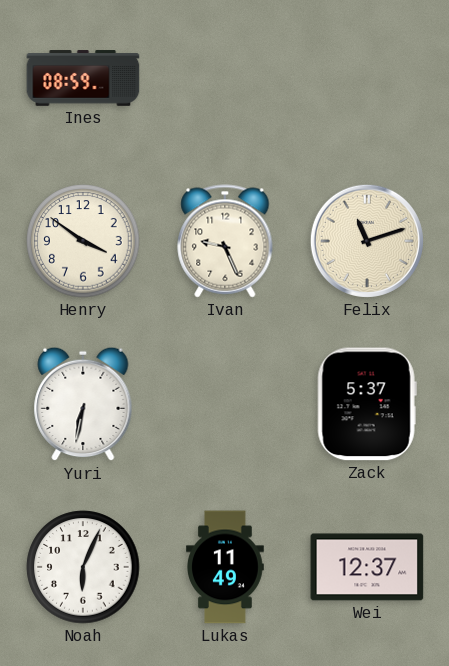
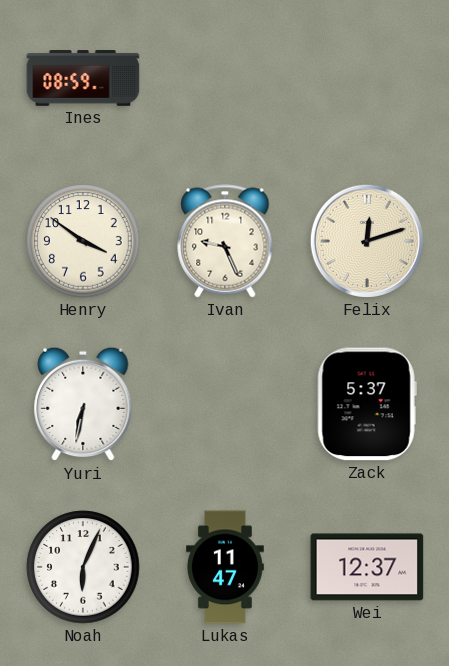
Felix: 11:12 -> 12:12
Lukas: 11:49 -> 11:47
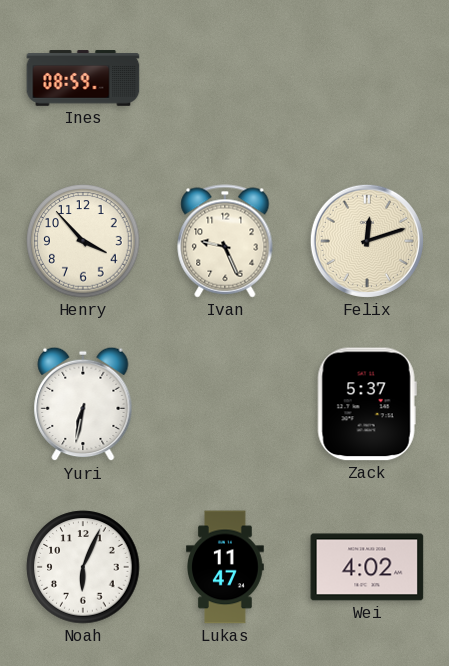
Henry: 3:51 -> 3:53
Wei: 12:37 -> 4:02
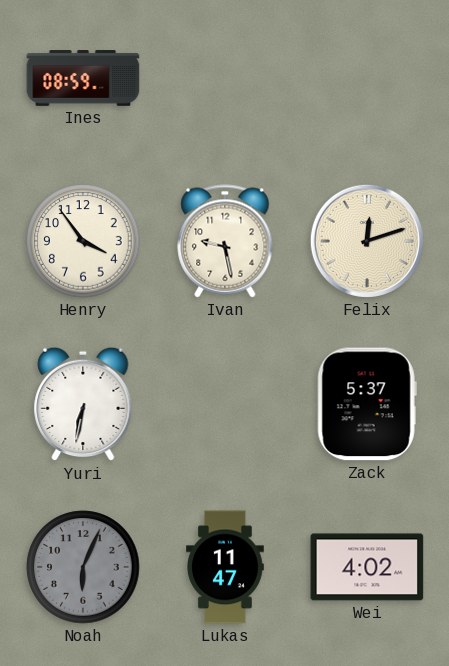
Henry: 3:53 -> 3:54
Ivan: 9:26 -> 9:28
Noah dial: white -> grey
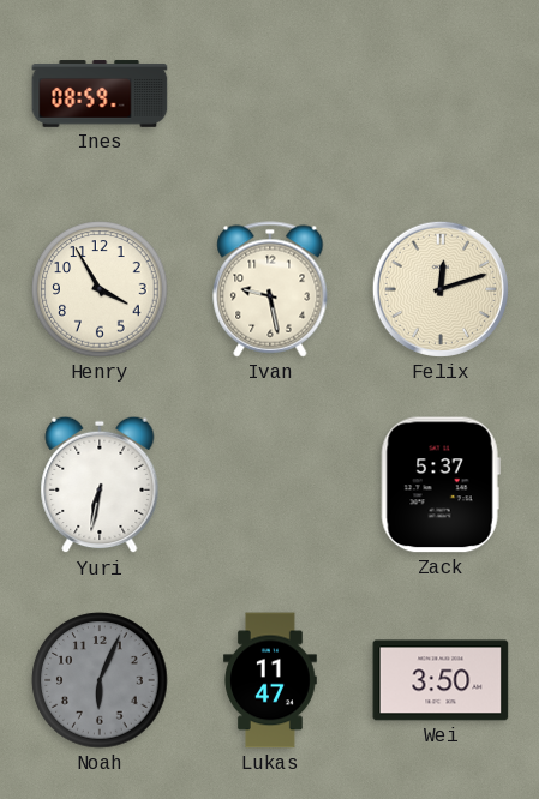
Henry: 3:54 -> 3:55
Wei: 4:02 -> 3:50
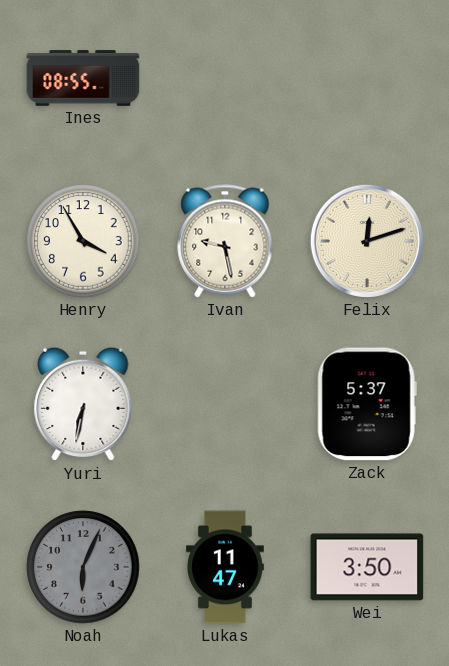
Ines: 08:59 -> 08:55
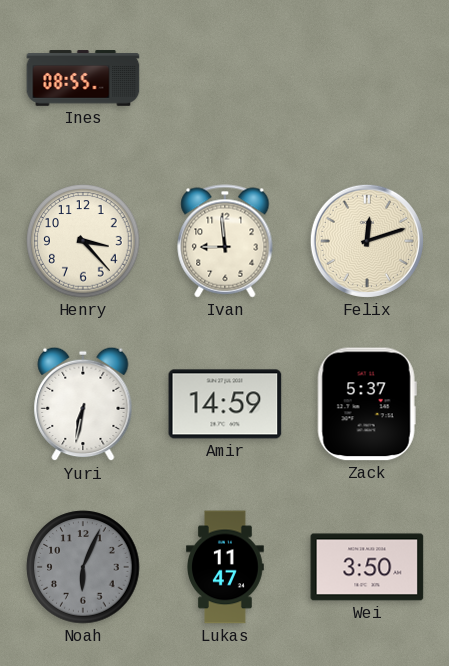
Henry: 3:55 -> 3:23
Ivan: 9:28 -> 8:59
Amir: none -> 14:59
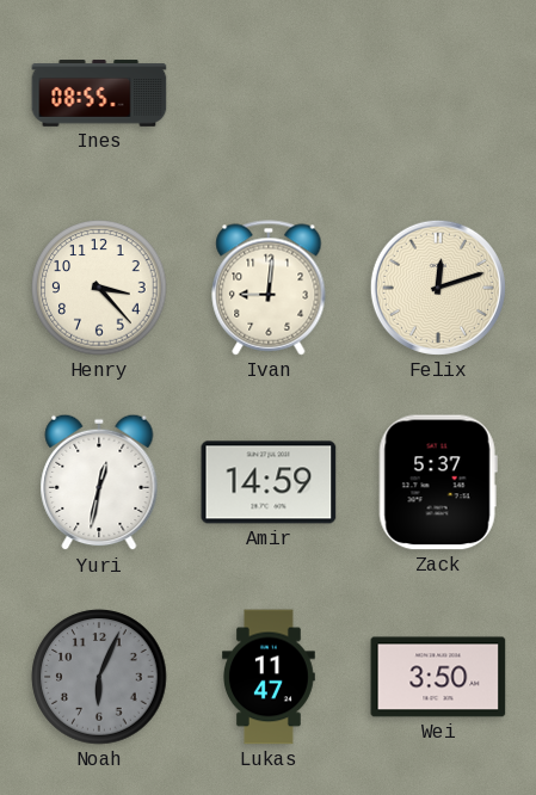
Ivan: 8:59 -> 9:01
Yuri: 6:32 -> 12:32
